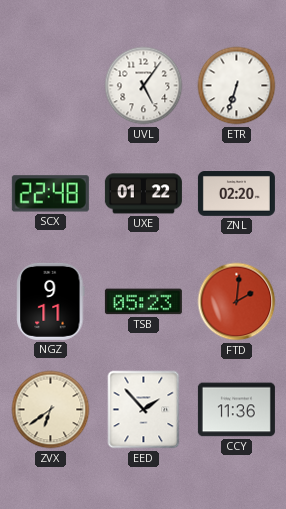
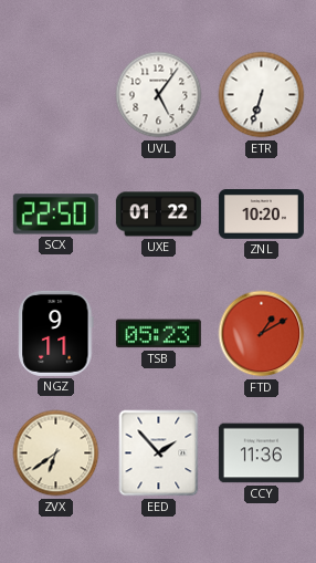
SCX: 22:48 -> 22:50
ZNL: 02:20 -> 10:20
FTD: 2:01 -> 1:10
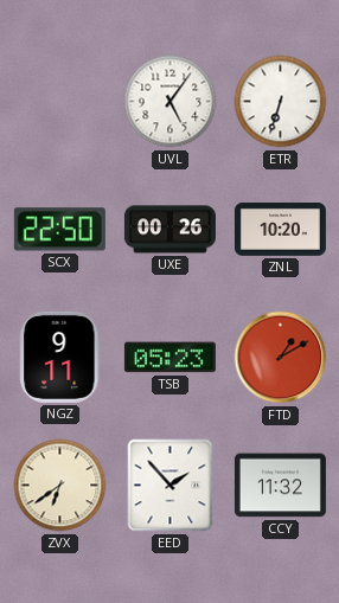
UXE: 01:22 -> 00:26
CCY: 11:36 -> 11:32
